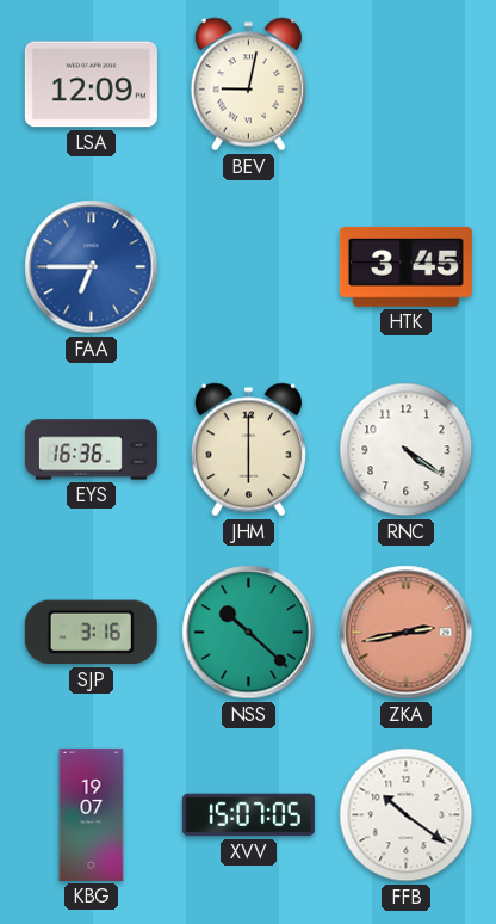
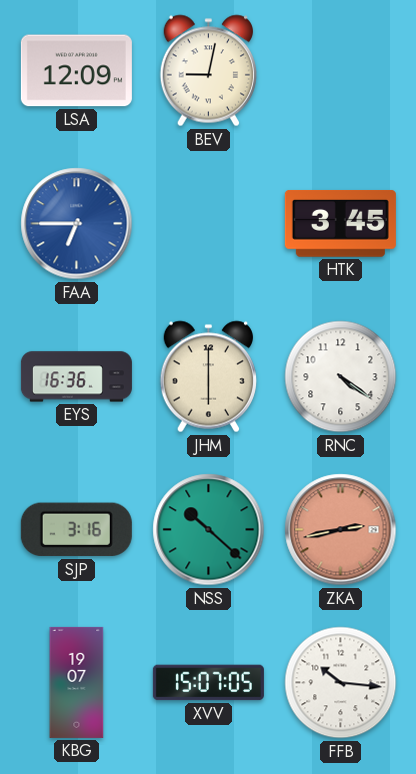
FFB: 10:21 -> 10:16
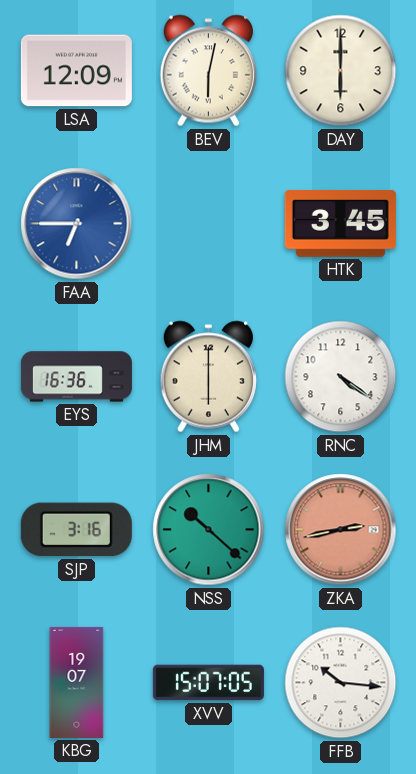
BEV: 9:02 -> 6:02
DAY: none -> 6:00
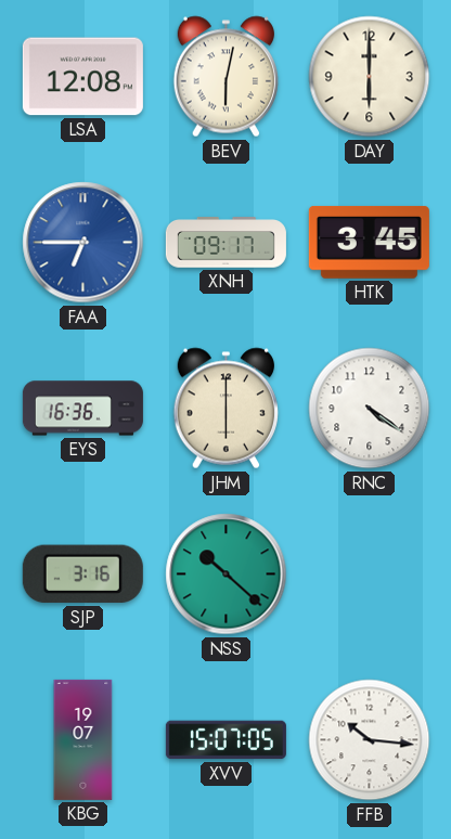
LSA: 12:09 -> 12:08
XNH: none -> 09:17
ZKA: 2:43 -> none
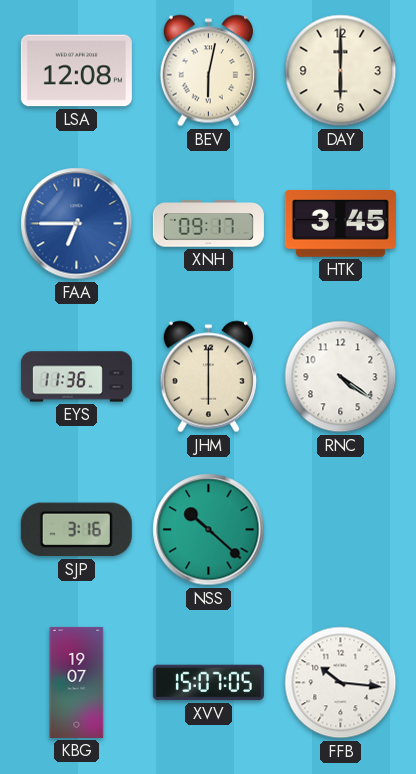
EYS: 16:36 -> 11:36
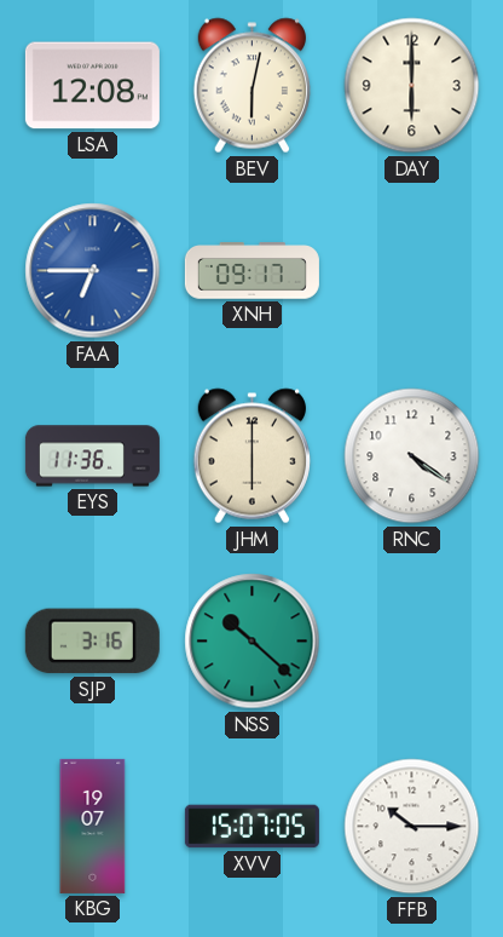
HTK: 3:45 -> none
FFB: 10:16 -> 10:15
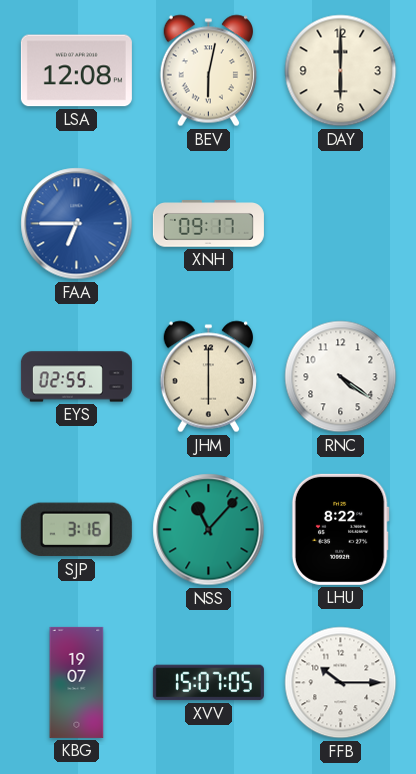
EYS: 11:36 -> 02:55
NSS: 10:22 -> 11:07
LHU: none -> 8:22
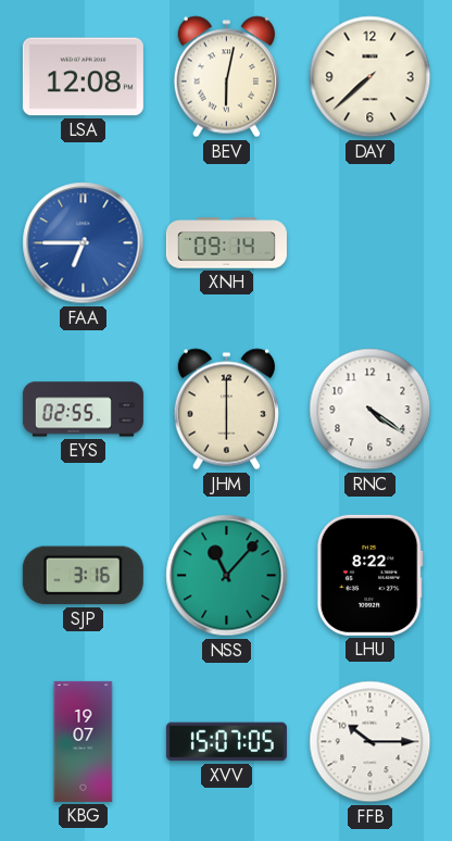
DAY: 6:00 -> 7:38
XNH: 09:17 -> 09:14
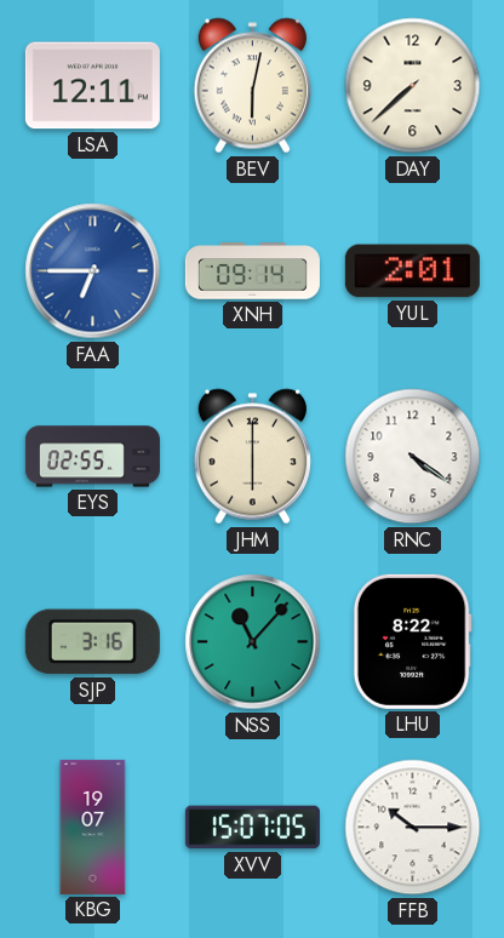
LSA: 12:08 -> 12:11
YUL: none -> 2:01
